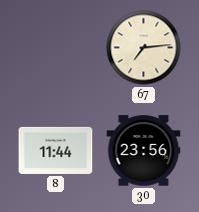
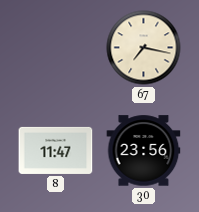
67: 7:14 -> 7:17
8: 11:44 -> 11:47
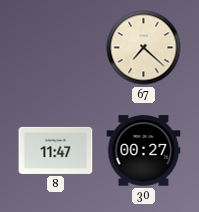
67: 7:17 -> 7:22
30: 23:56 -> 00:27
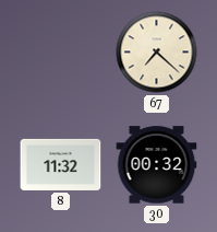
8: 11:47 -> 11:32
30: 00:27 -> 00:32
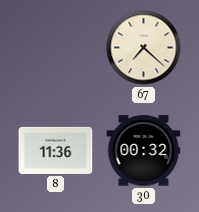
8: 11:32 -> 11:36
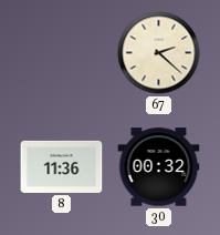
67: 7:22 -> 2:22
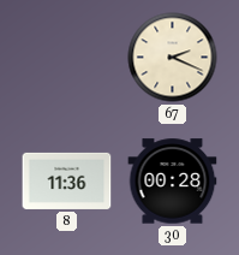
67: 2:22 -> 2:19
30: 00:32 -> 00:28
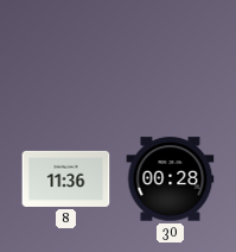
67: 2:19 -> none
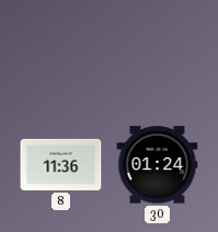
30: 00:28 -> 01:24
